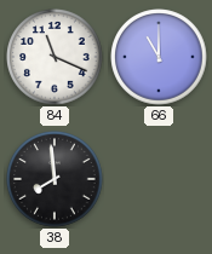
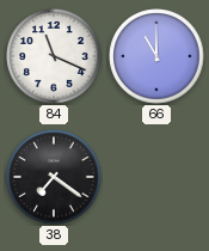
38: 7:59 -> 7:21
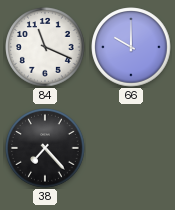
66: 11:00 -> 10:00
38: 7:21 -> 7:23
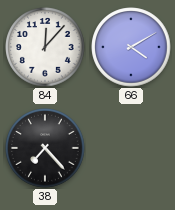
84: 11:19 -> 12:07
66: 10:00 -> 4:10
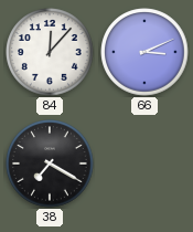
66: 4:10 -> 3:11
38: 7:23 -> 7:20
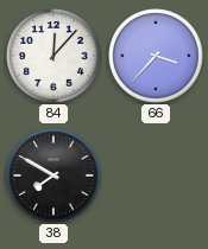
66: 3:11 -> 3:37
38: 7:20 -> 7:50
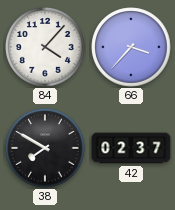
84: 12:07 -> 4:07
42: none -> 02:37
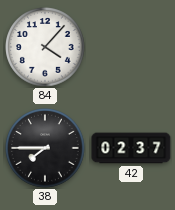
66: 3:37 -> none
38: 7:50 -> 7:45
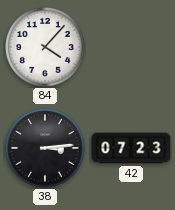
38: 7:45 -> 3:14
42: 02:37 -> 07:23
